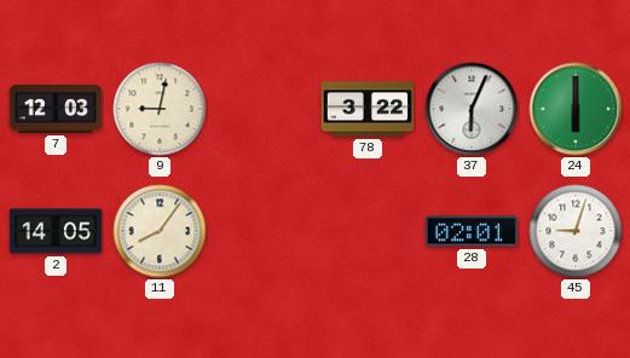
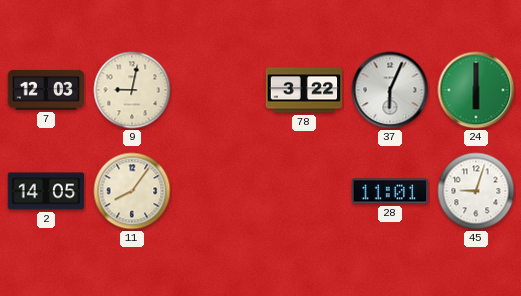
28: 02:01 -> 11:01
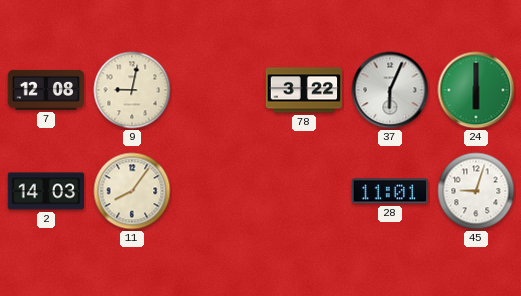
7: 12:03 -> 12:08
2: 14:05 -> 14:03
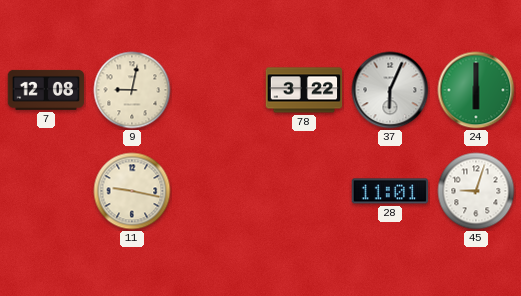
2: 14:03 -> none
11: 8:06 -> 9:17
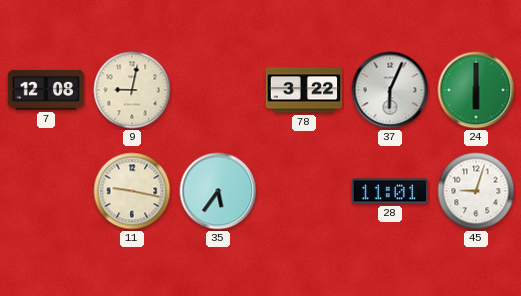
35: none -> 5:36
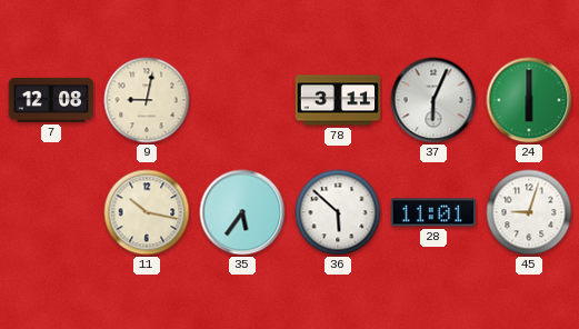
78: 3:22 -> 3:11
11: 9:17 -> 10:17
36: none -> 5:52
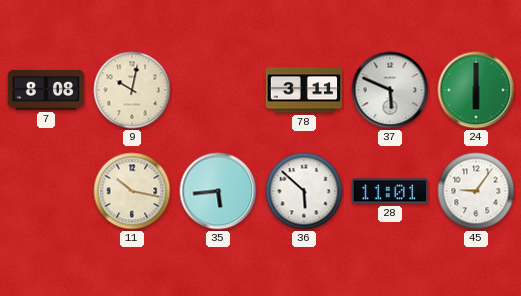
7: 12:08 -> 8:08
9: 9:02 -> 10:02
37: 6:04 -> 5:49
35: 5:36 -> 5:44
45: 9:03 -> 9:06
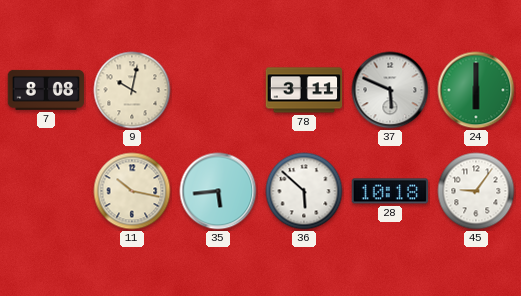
28: 11:01 -> 10:18
